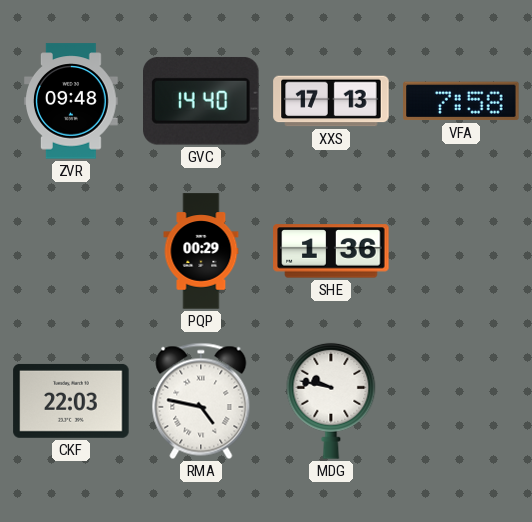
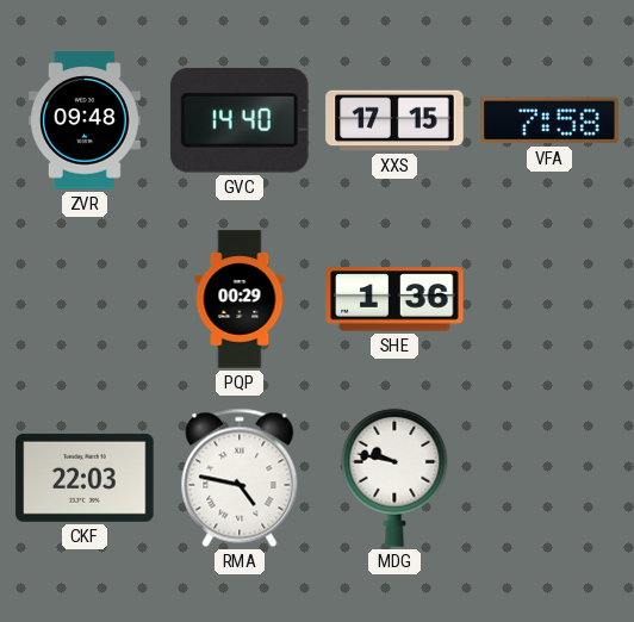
XXS: 17:13 -> 17:15
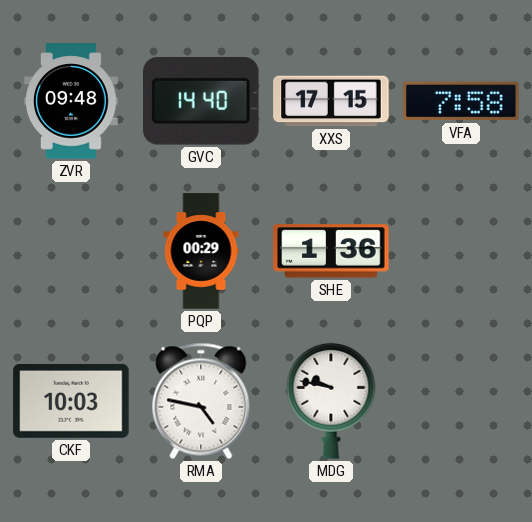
CKF: 22:03 -> 10:03
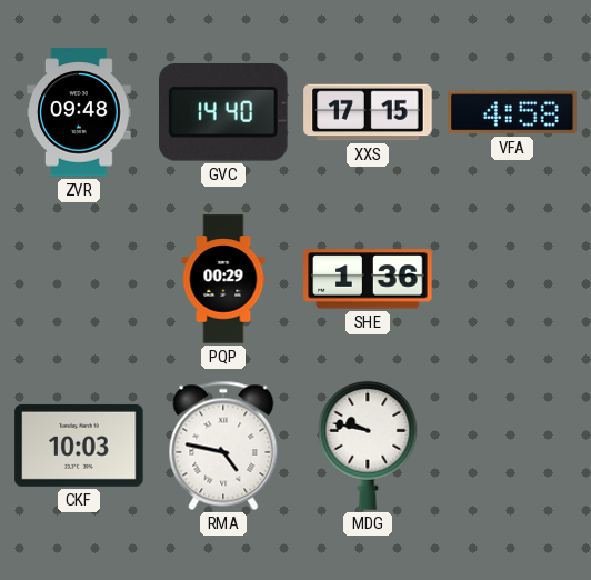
VFA: 7:58 -> 4:58
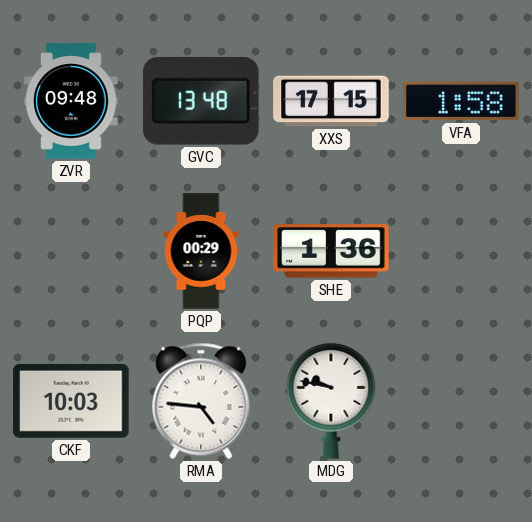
GVC: 14:40 -> 13:48
VFA: 4:58 -> 1:58
RMA: 4:47 -> 4:46
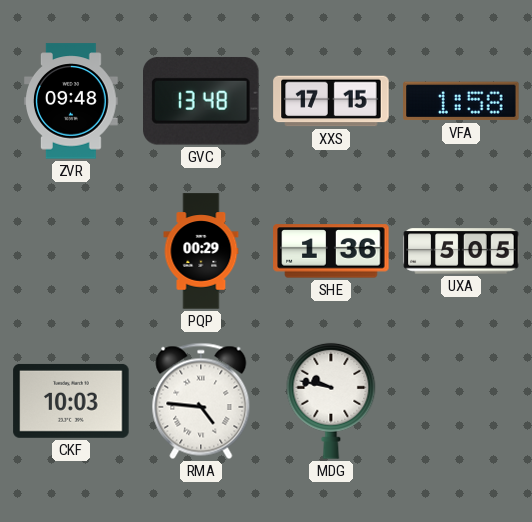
UXA: none -> 5:05
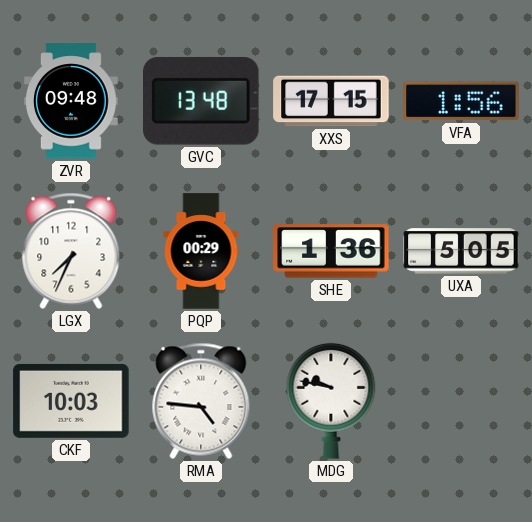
VFA: 1:58 -> 1:56
LGX: none -> 7:34
